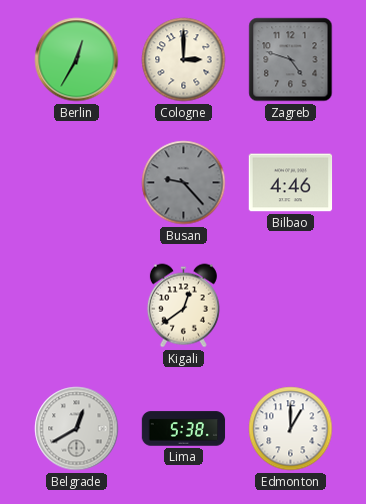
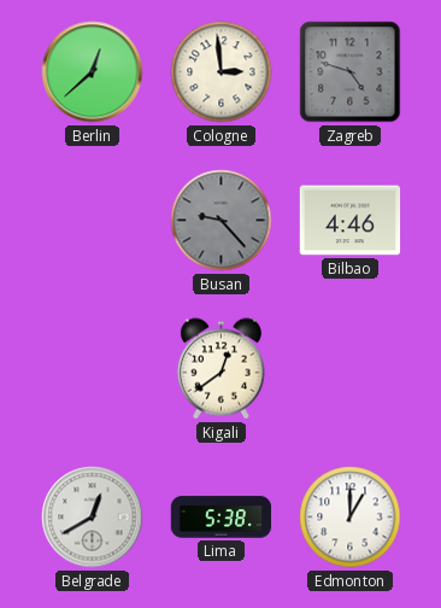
Berlin: 12:35 -> 12:38
Cologne: 3:00 -> 2:59
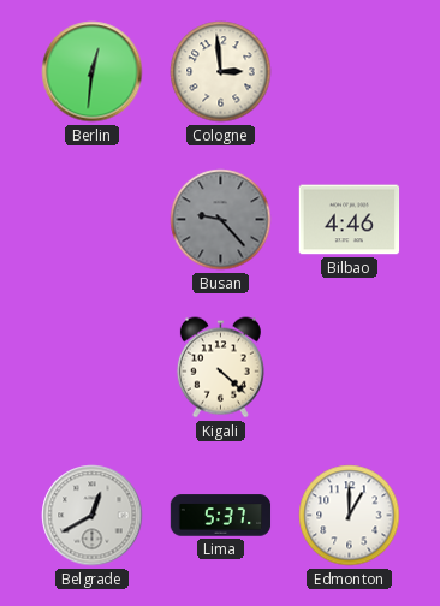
Berlin: 12:38 -> 12:31
Zagreb: 4:48 -> none
Kigali: 12:39 -> 4:22
Lima: 5:38 -> 5:37
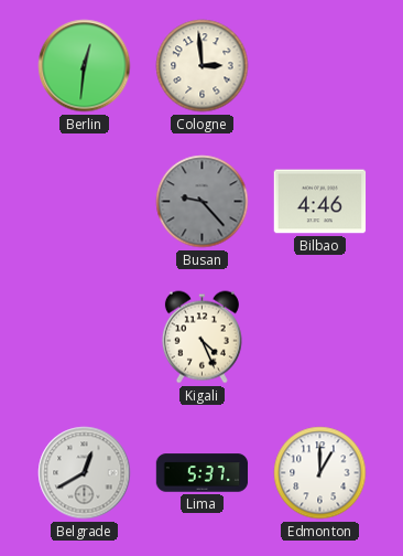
Kigali: 4:22 -> 4:26
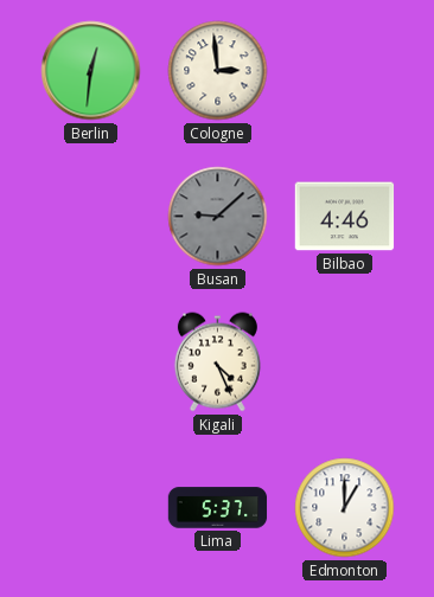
Busan: 9:23 -> 9:08
Belgrade: 12:40 -> none
